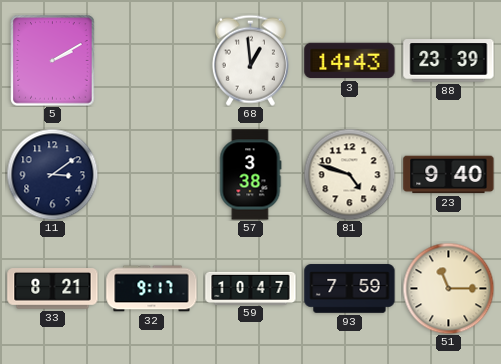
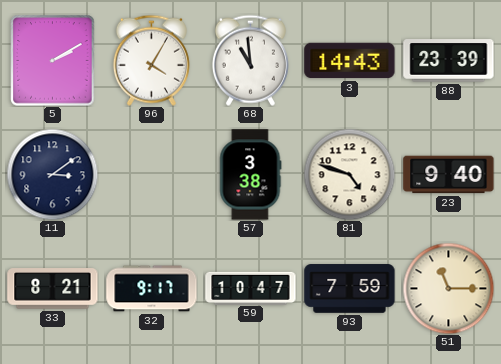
96: none -> 4:05
68: 12:59 -> 10:59
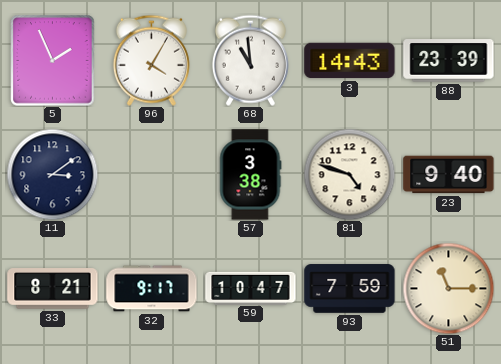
5: 2:10 -> 1:56
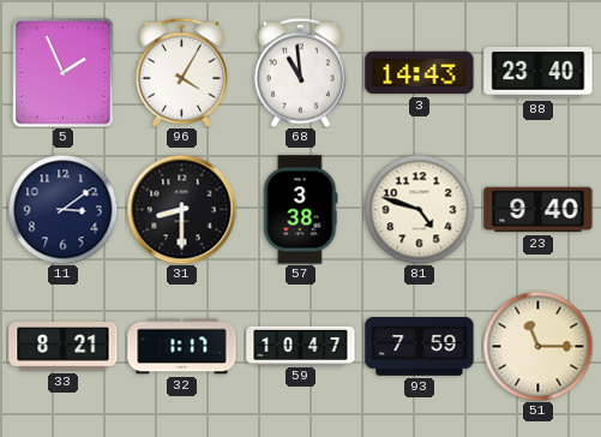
88: 23:39 -> 23:40
31: none -> 8:30
32: 9:17 -> 1:17
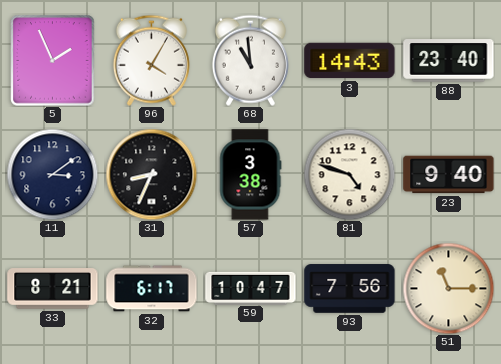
31: 8:30 -> 8:34
32: 1:17 -> 6:17
93: 7:59 -> 7:56
